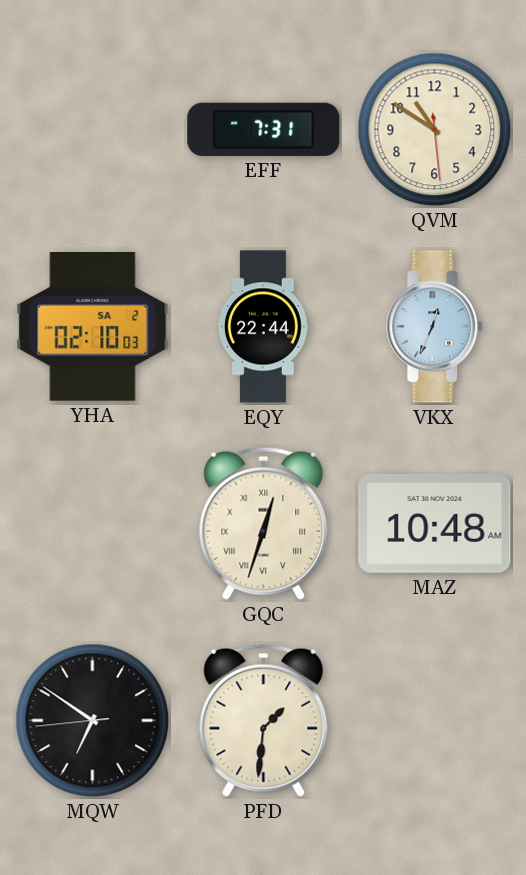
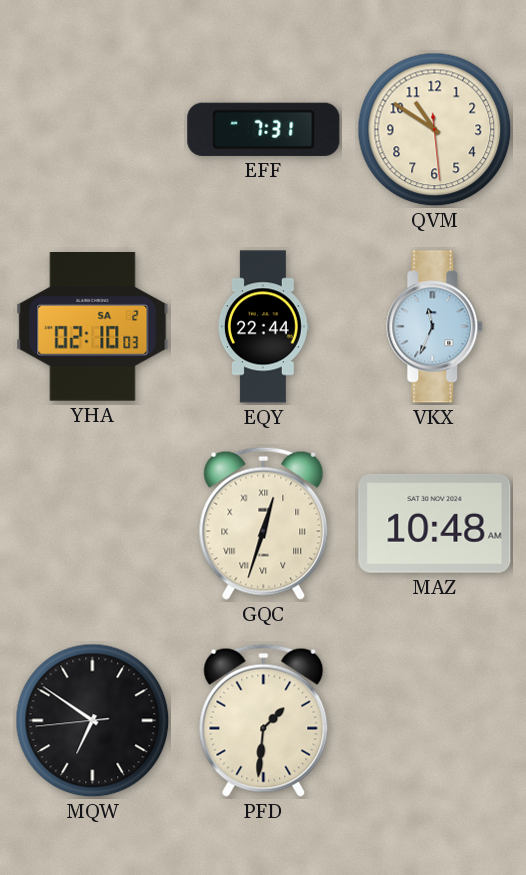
VKX: 12:34 -> 11:34
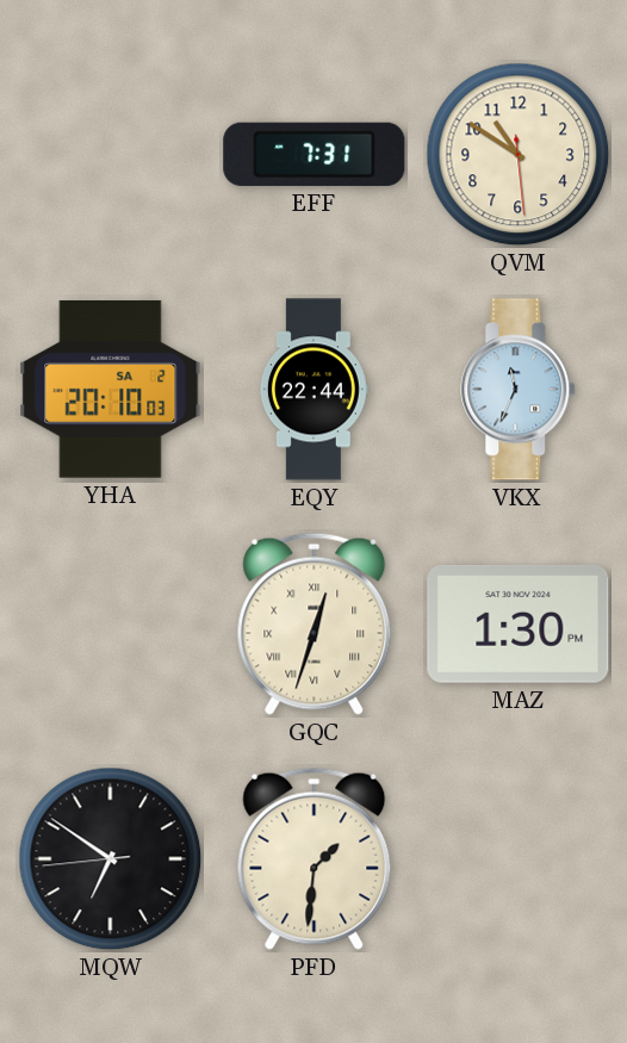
YHA: 02:10 -> 20:10
MAZ: 10:48 -> 1:30
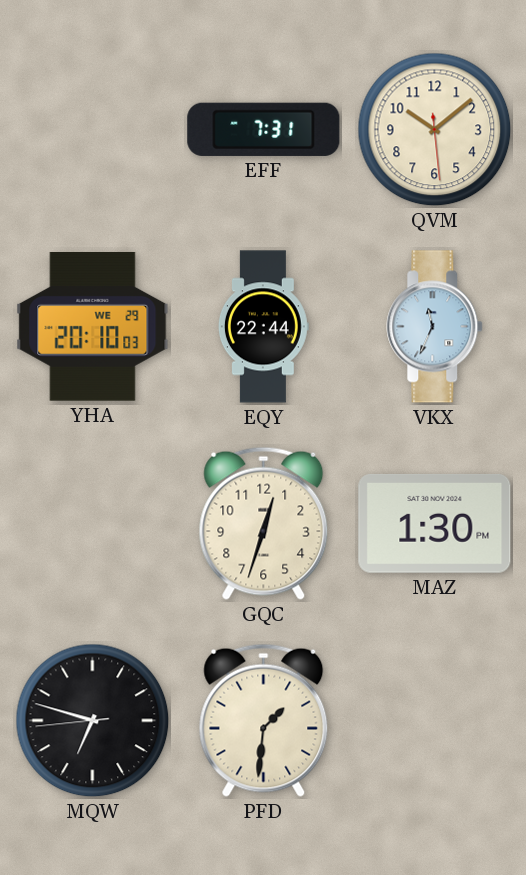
QVM: 10:50 -> 10:08
YHA date: SA 2 -> WE 29
GQC numerals: Roman -> Arabic
MQW: 6:50 -> 6:47
